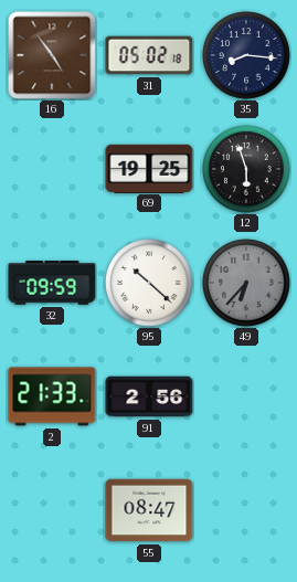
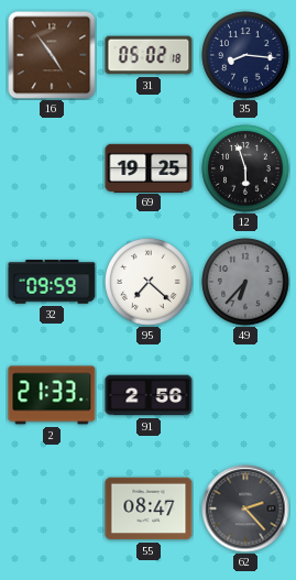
95: 10:22 -> 7:22
62: none -> 2:23
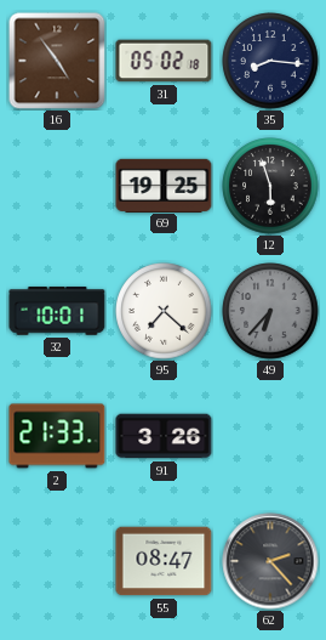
32: 09:59 -> 10:01
91: 2:56 -> 3:26
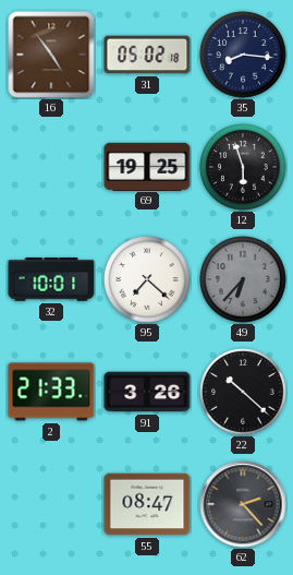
22: none -> 10:22
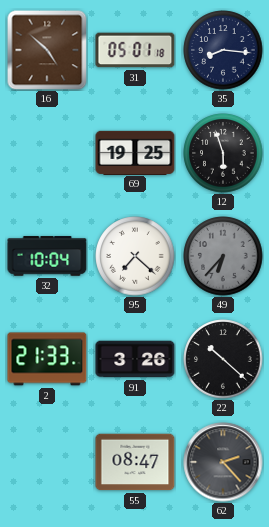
16: 4:54 -> 4:52
31: 05:02 -> 05:01
32: 10:01 -> 10:04
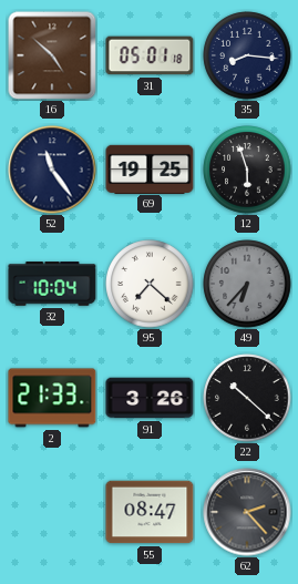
52: none -> 11:24
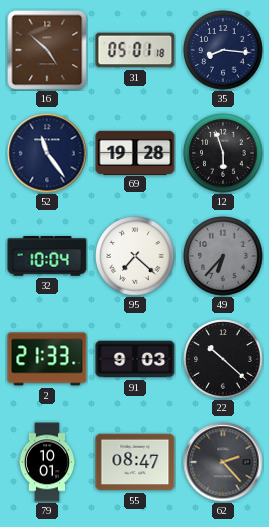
69: 19:25 -> 19:28
91: 3:26 -> 9:03
79: none -> 10:01
